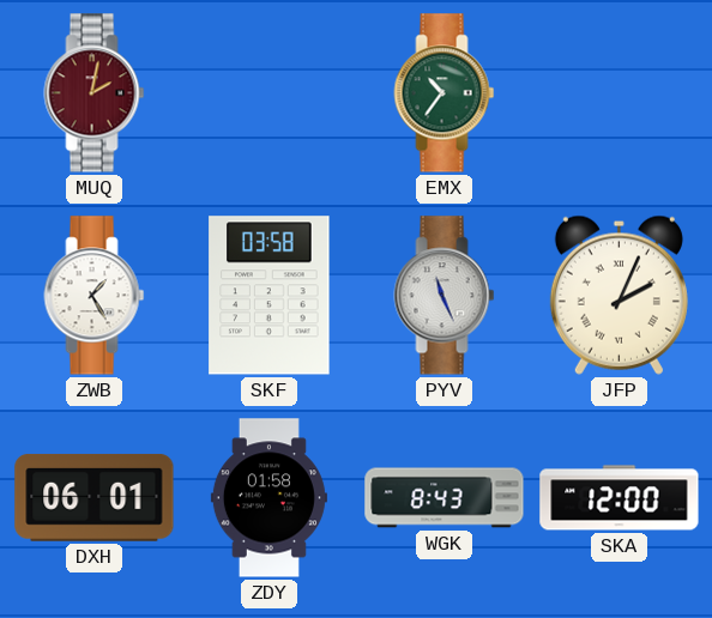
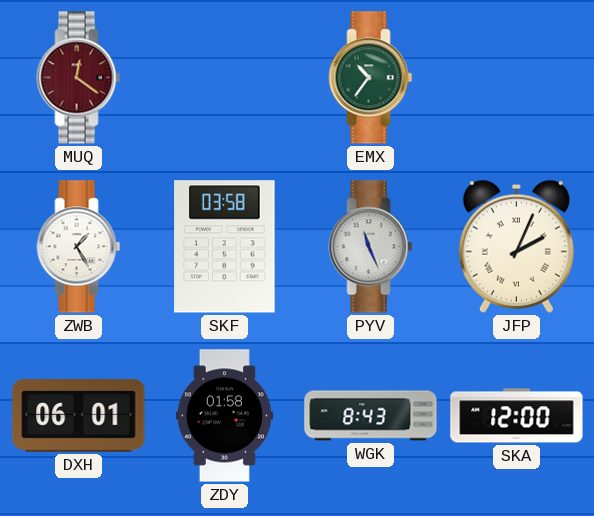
MUQ: 2:02 -> 12:21
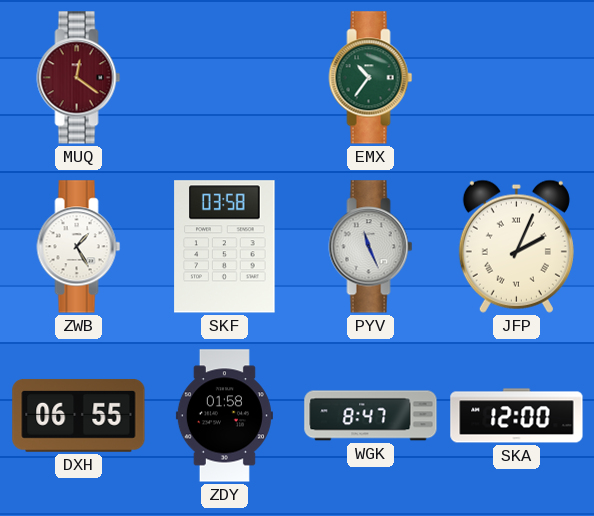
DXH: 06:01 -> 06:55
WGK: 8:43 -> 8:47
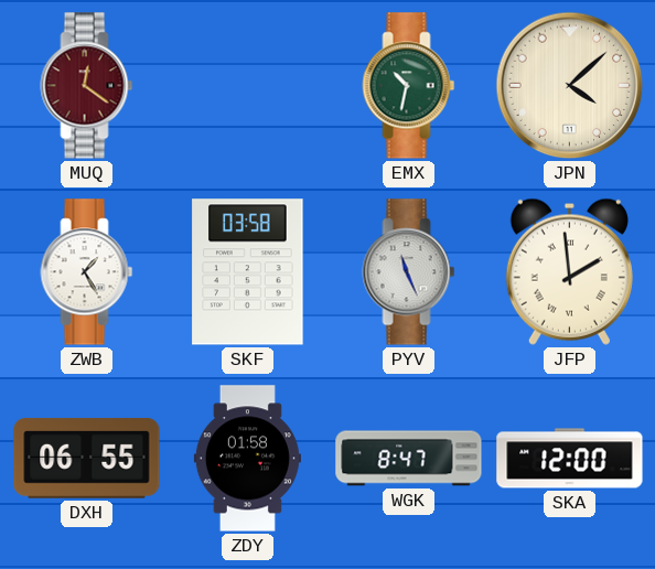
EMX: 10:36 -> 10:32
JPN: none -> 4:08
JFP: 2:04 -> 1:59
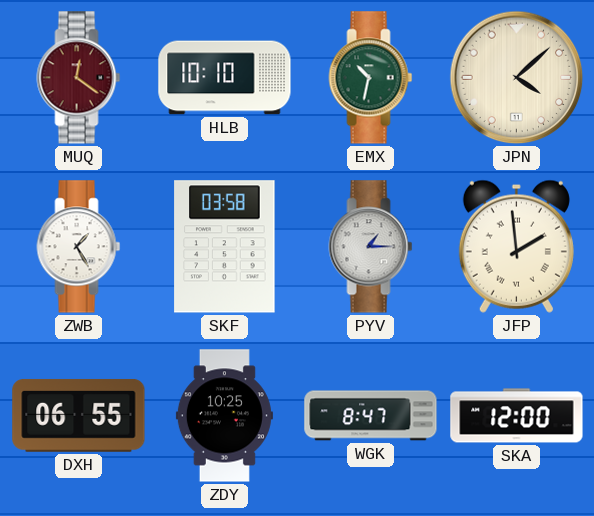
HLB: none -> 10:10
PYV: 11:26 -> 1:15
ZDY: 01:58 -> 10:25
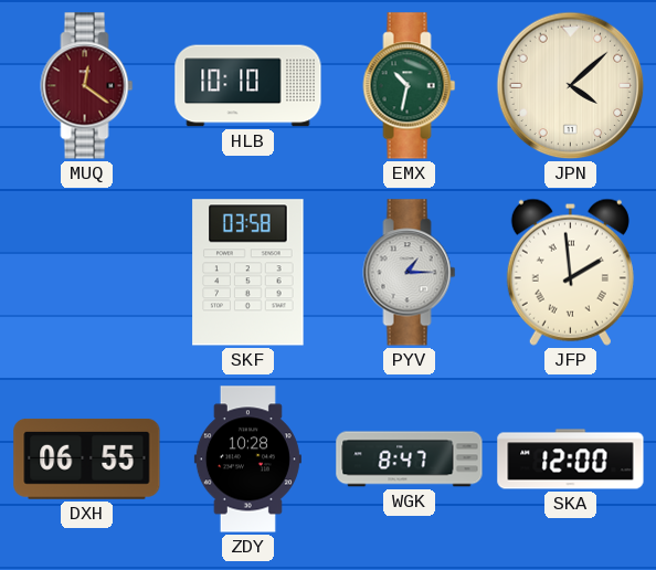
ZWB: 1:25 -> none
ZDY: 10:25 -> 10:28
